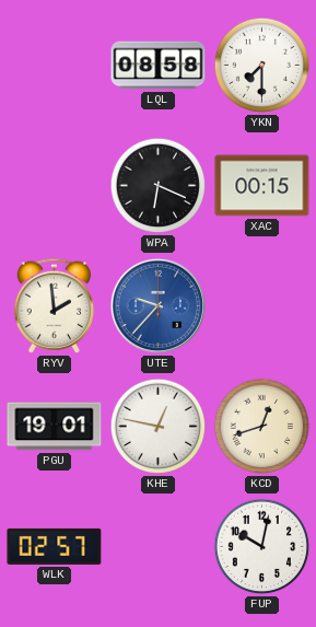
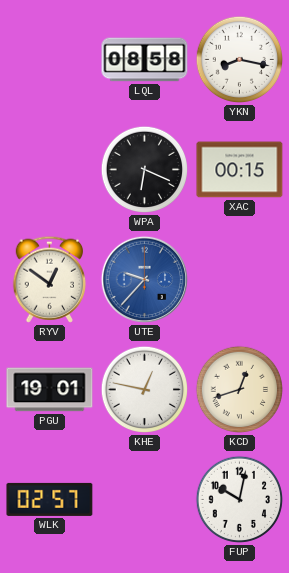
YKN: 7:30 -> 8:17
RYV: 1:59 -> 12:51
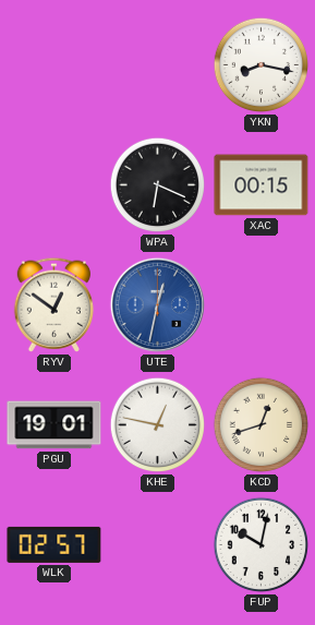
LQL: 08:58 -> none
UTE: 9:37 -> 12:32
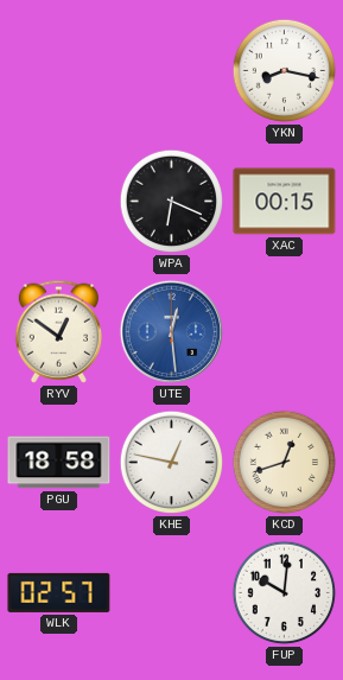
UTE: 12:32 -> 12:29
PGU: 19:01 -> 18:58
FUP: 10:02 -> 10:01
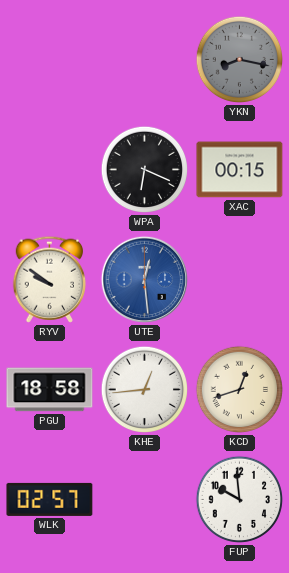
YKN dial: white -> grey
RYV: 12:51 -> 9:51
KHE: 12:47 -> 12:44
FUP: 10:01 -> 9:59
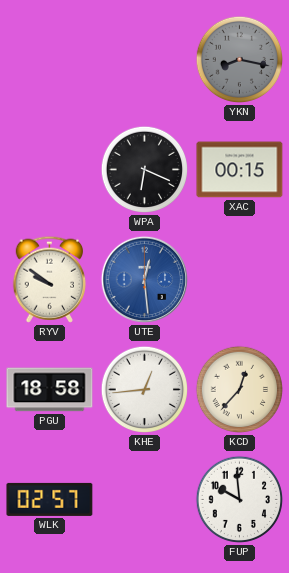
KCD: 12:42 -> 12:37
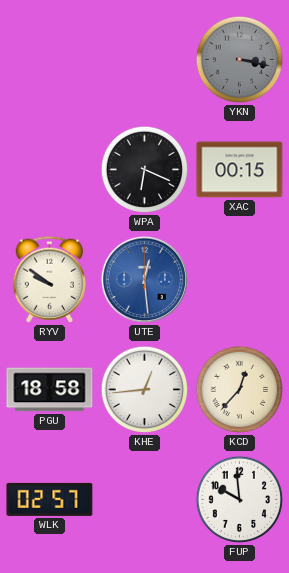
YKN: 8:17 -> 3:17
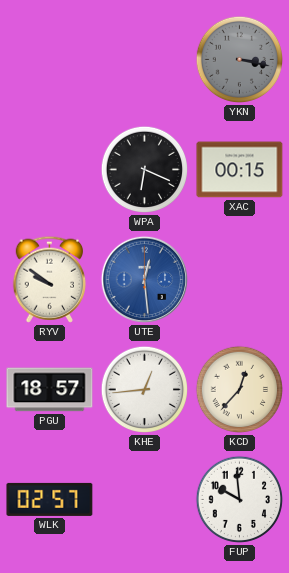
PGU: 18:58 -> 18:57
